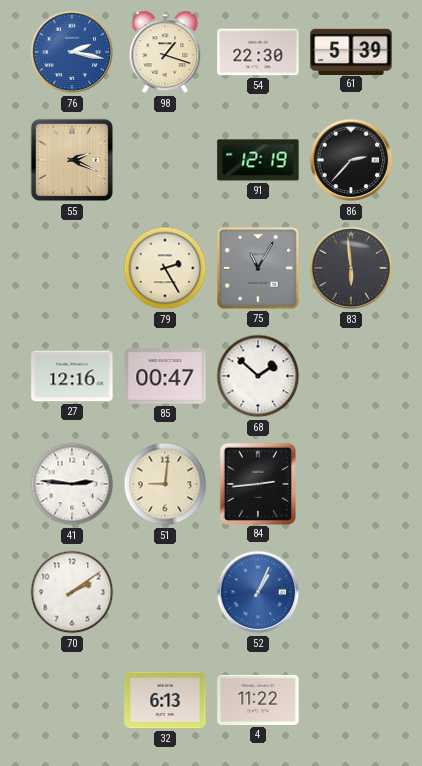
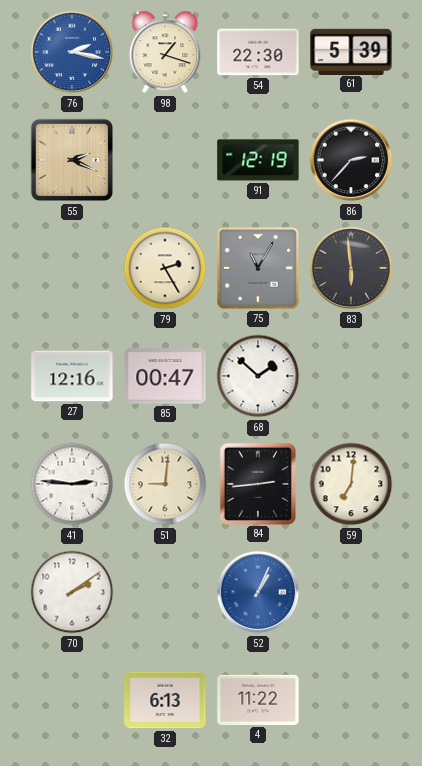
59: none -> 7:01
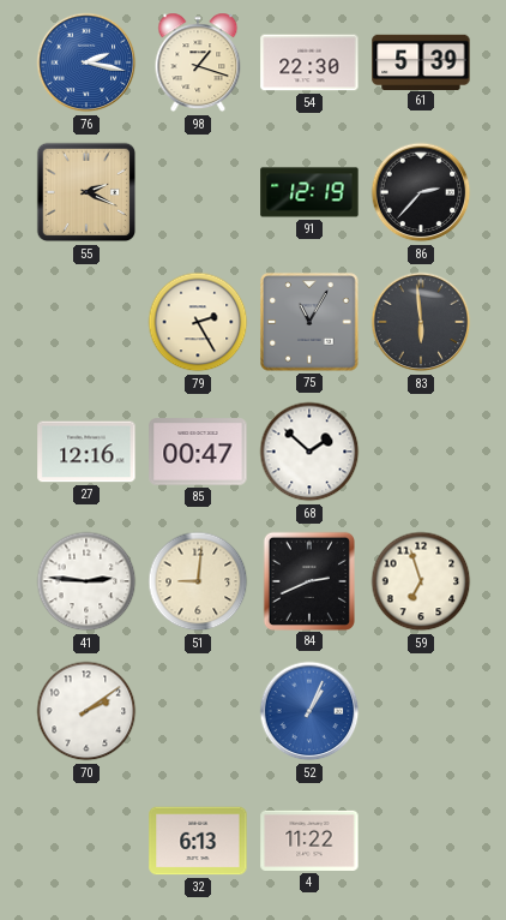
84: 2:44 -> 2:41
59: 7:01 -> 6:57
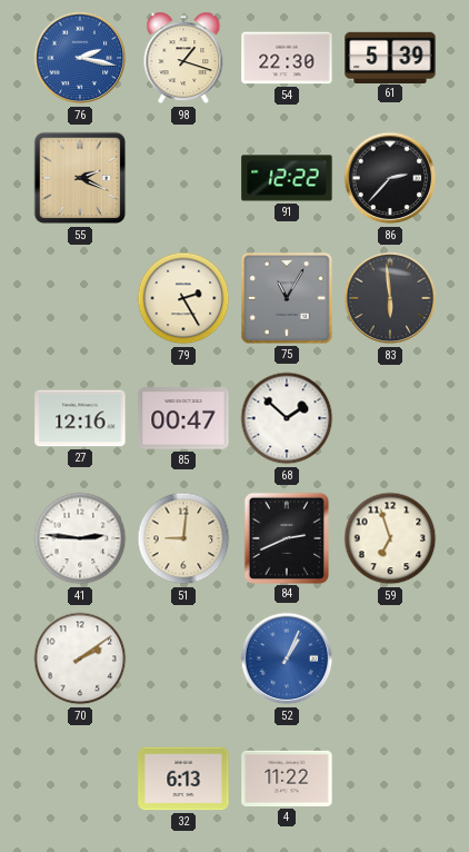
91: 12:19 -> 12:22
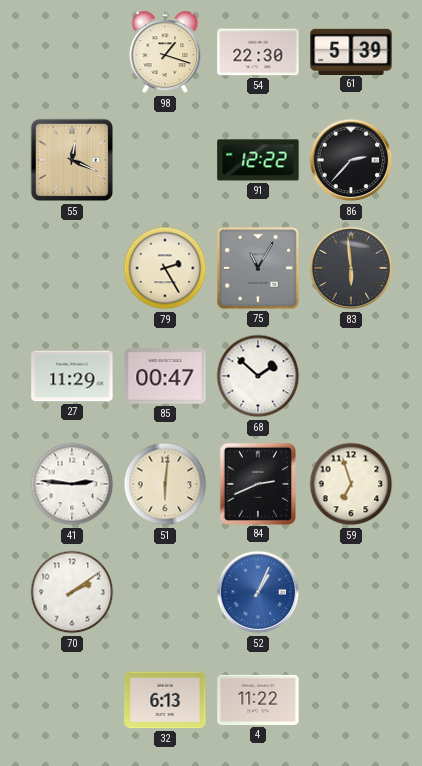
76: 2:17 -> none
55: 2:19 -> 12:19
27: 12:16 -> 11:29
51: 9:01 -> 6:01
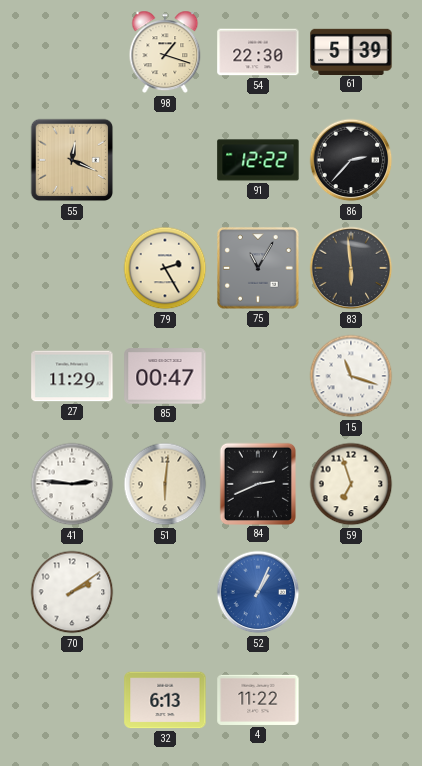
68: 1:52 -> none
15: none -> 11:18
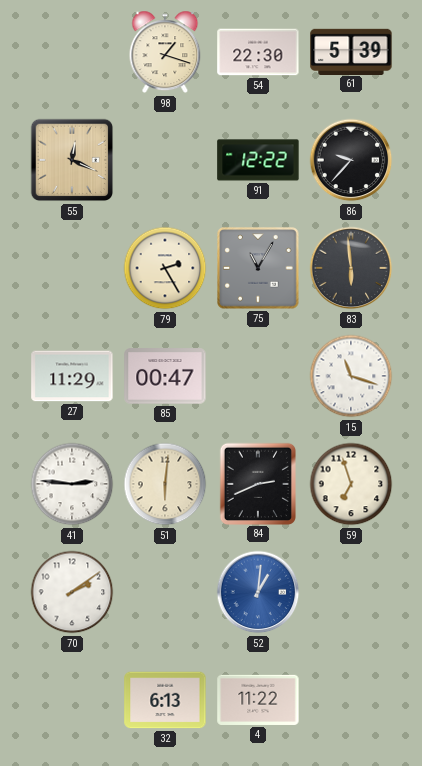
86: 2:37 -> 9:37
52: 1:04 -> 1:01
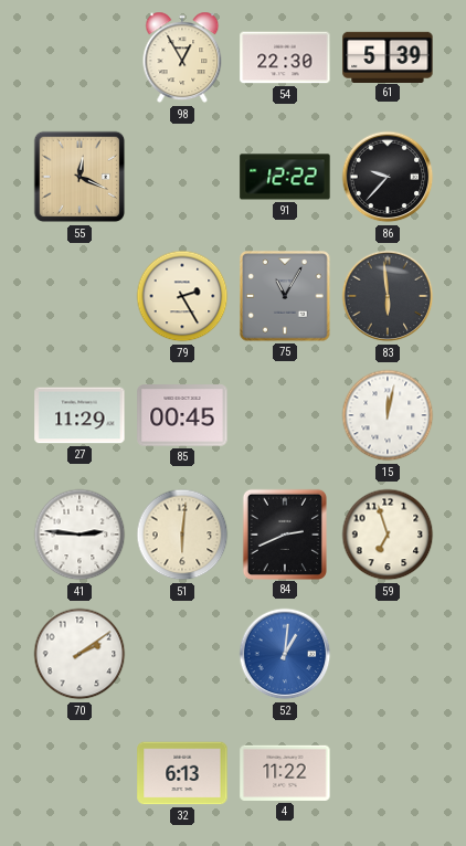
98: 1:18 -> 12:55
85: 00:47 -> 00:45
15: 11:18 -> 12:02
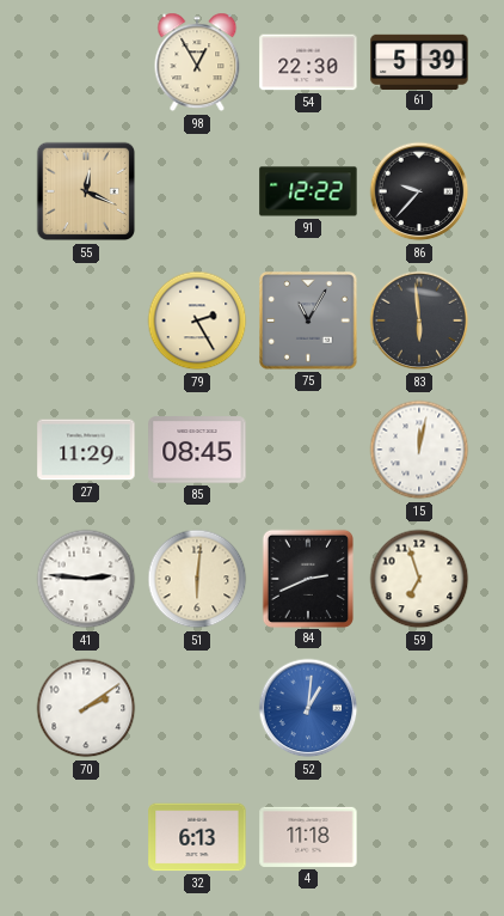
85: 00:45 -> 08:45
4: 11:22 -> 11:18
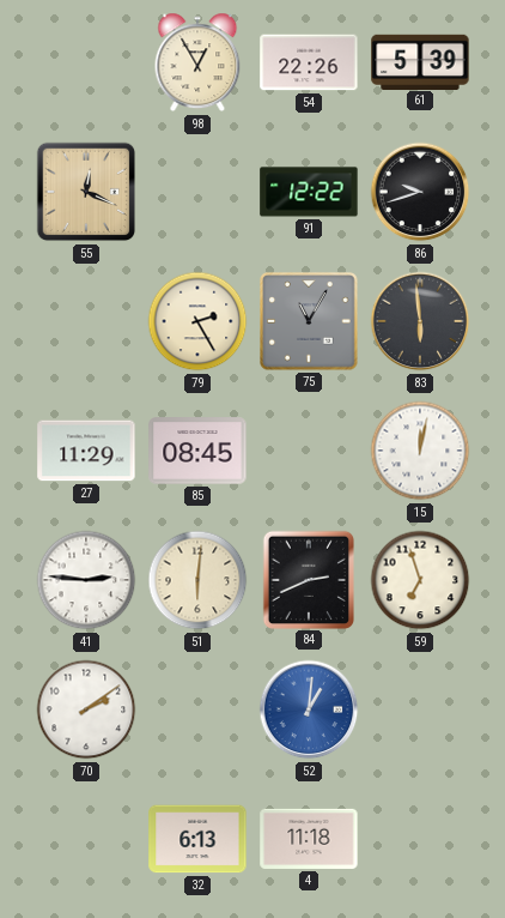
54: 22:30 -> 22:26
86: 9:37 -> 9:42
